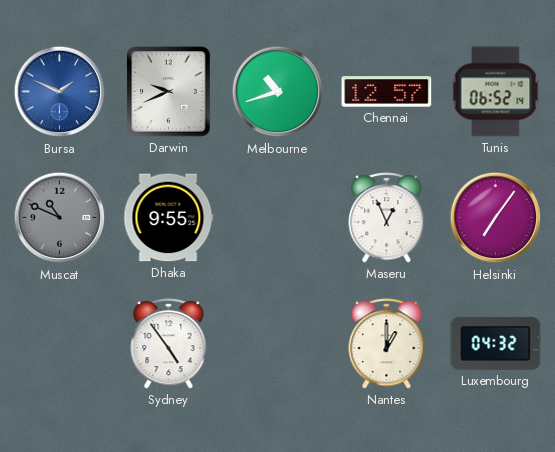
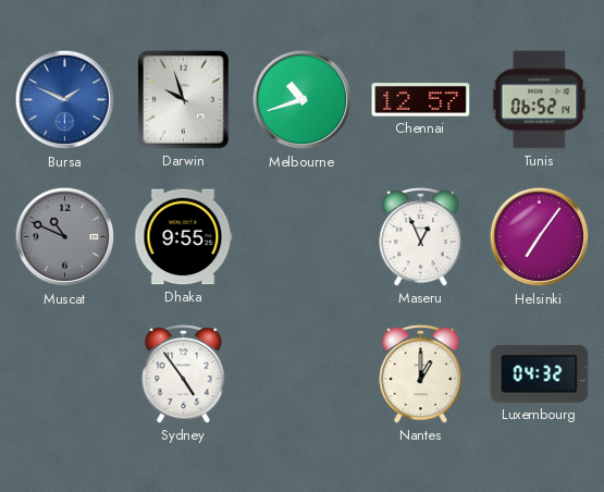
Darwin: 9:41 -> 9:57
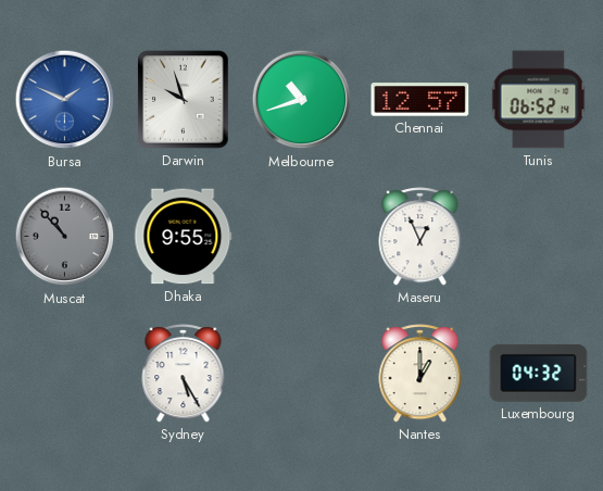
Muscat: 10:49 -> 10:53
Helsinki: 7:06 -> none
Sydney: 4:54 -> 5:25
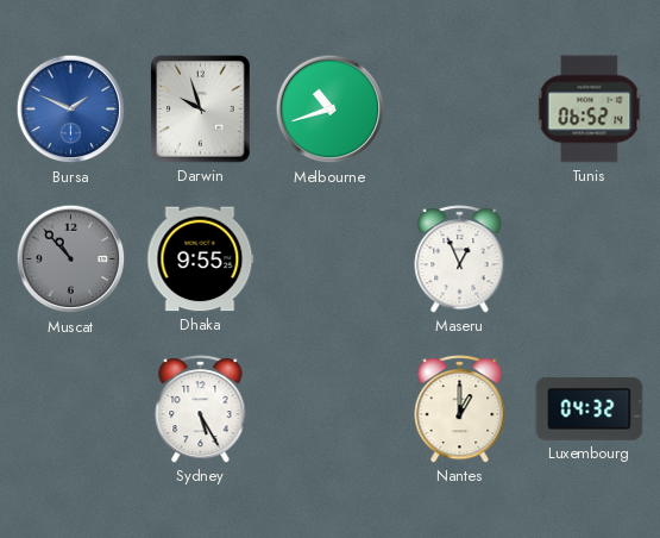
Chennai: 12:57 -> none
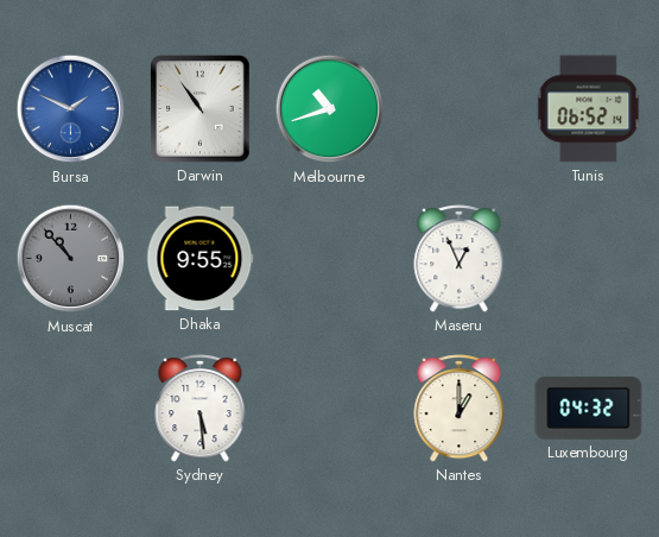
Darwin: 9:57 -> 10:54
Sydney: 5:25 -> 5:29
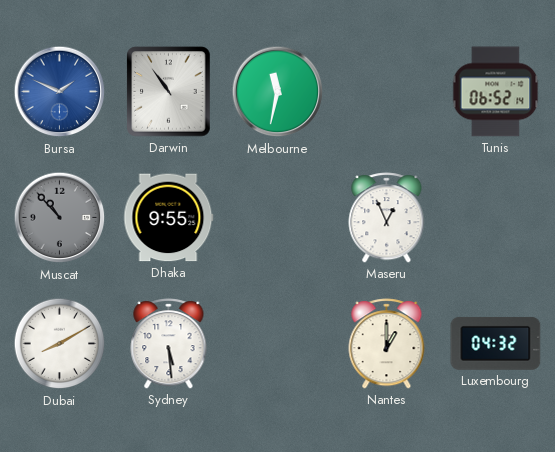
Melbourne: 10:42 -> 11:32
Dubai: none -> 8:10
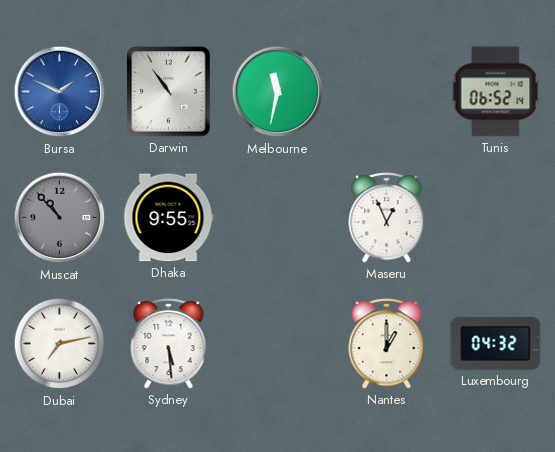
Dubai: 8:10 -> 7:13
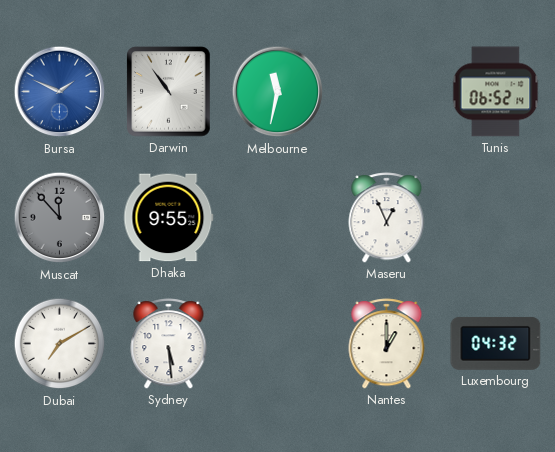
Muscat: 10:53 -> 11:53
Dubai: 7:13 -> 7:10
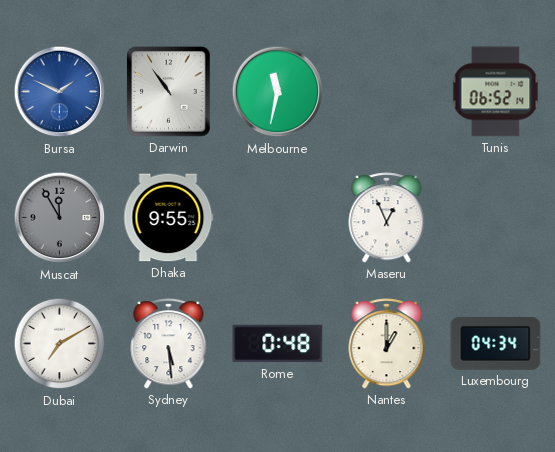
Muscat: 11:53 -> 11:55
Rome: none -> 0:48
Luxembourg: 04:32 -> 04:34
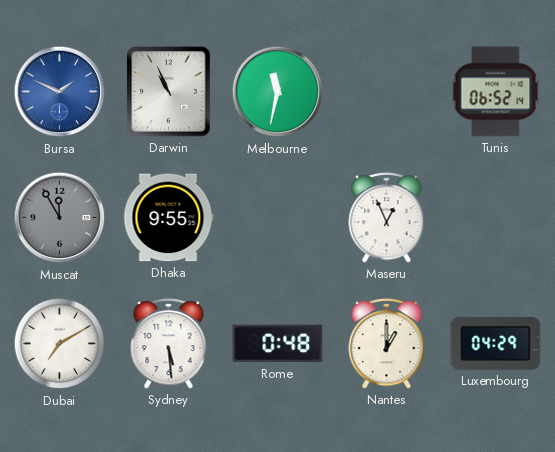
Darwin: 10:54 -> 10:56
Luxembourg: 04:34 -> 04:29
